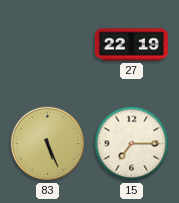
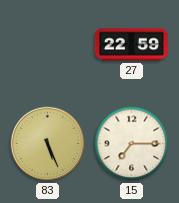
27: 22:19 -> 22:59
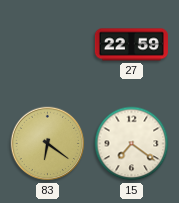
83: 5:26 -> 6:21
15: 7:15 -> 7:21
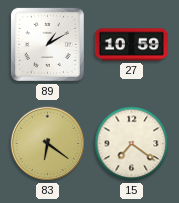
89: none -> 1:10
27: 22:59 -> 10:59
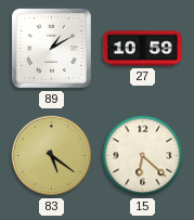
83: 6:21 -> 5:21
15: 7:21 -> 6:22
